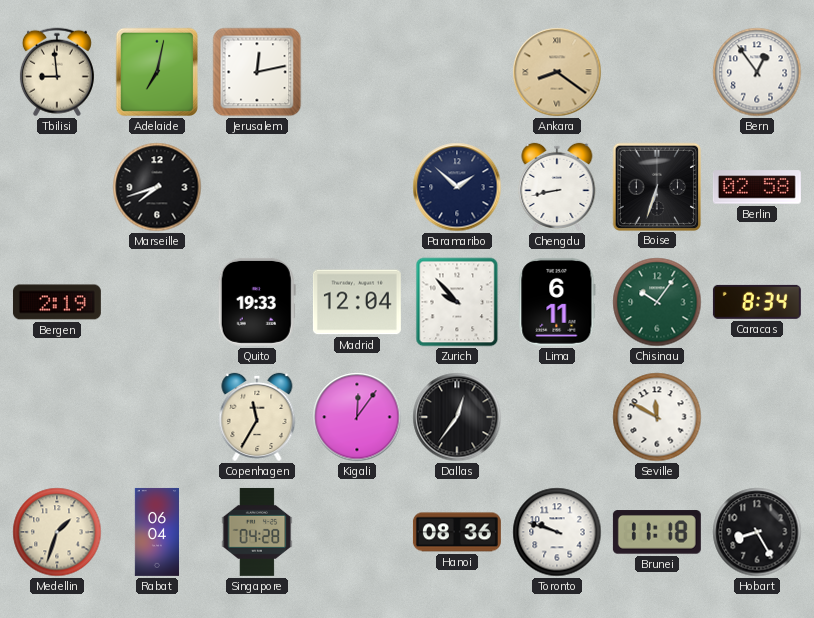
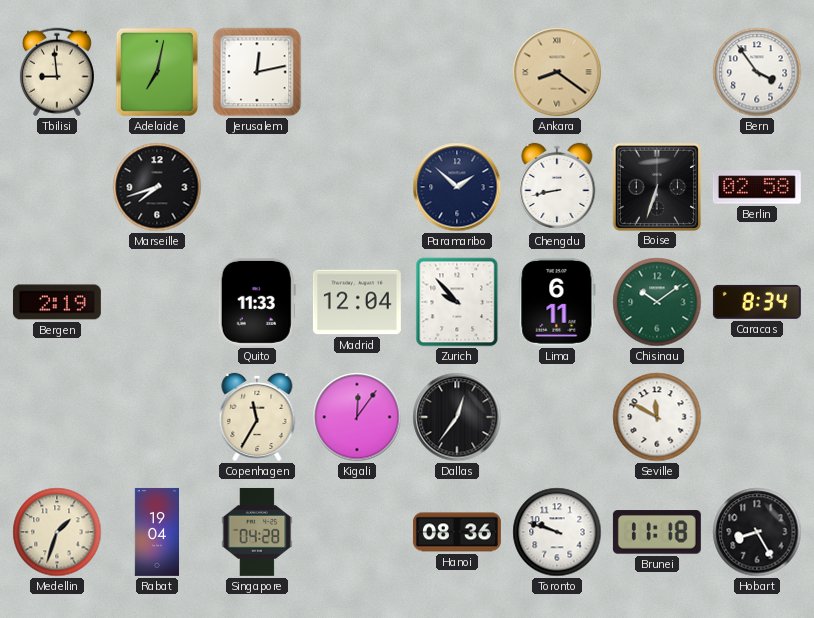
Bern: 12:54 -> 3:54
Quito: 19:33 -> 11:33
Chisinau: 10:06 -> 10:09
Rabat: 06:04 -> 19:04
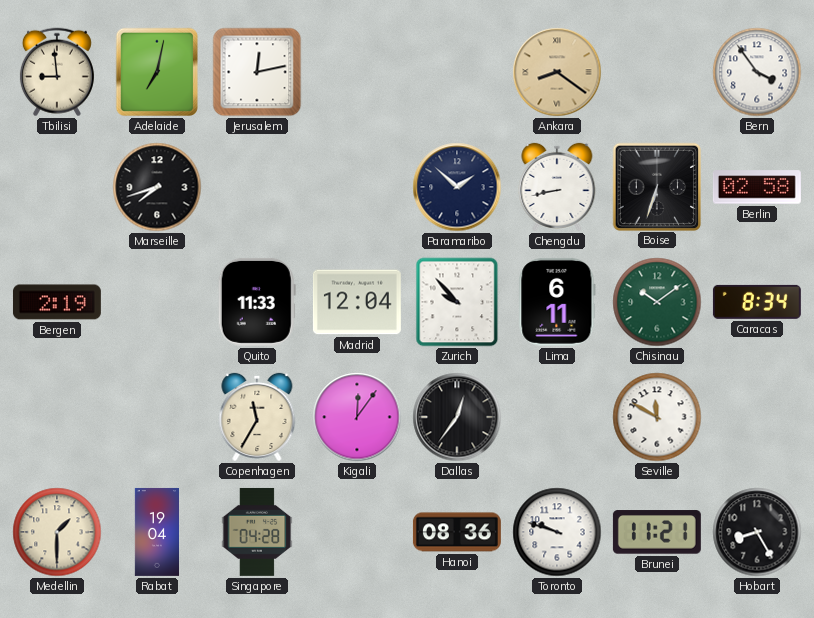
Medellin: 1:33 -> 1:30
Brunei: 11:18 -> 11:21
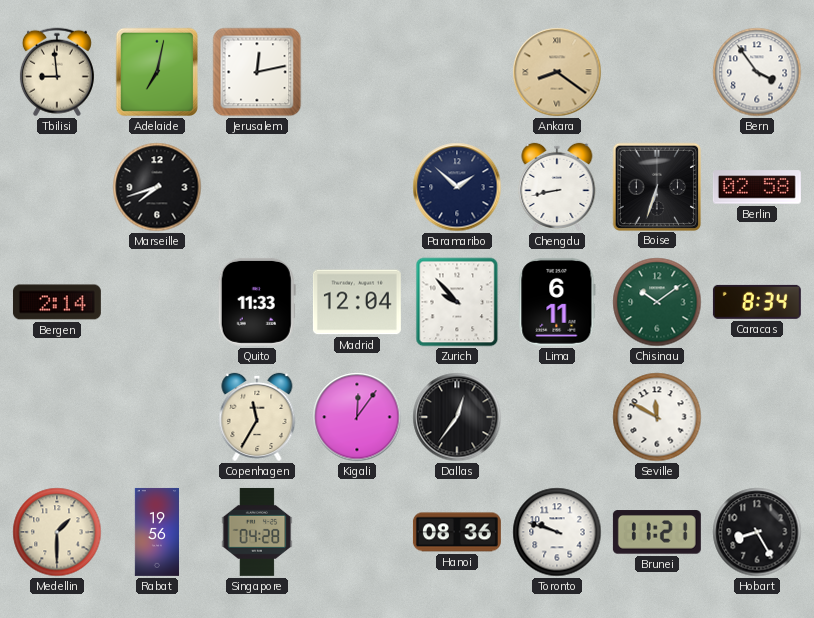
Bergen: 2:19 -> 2:14
Rabat: 19:04 -> 19:56
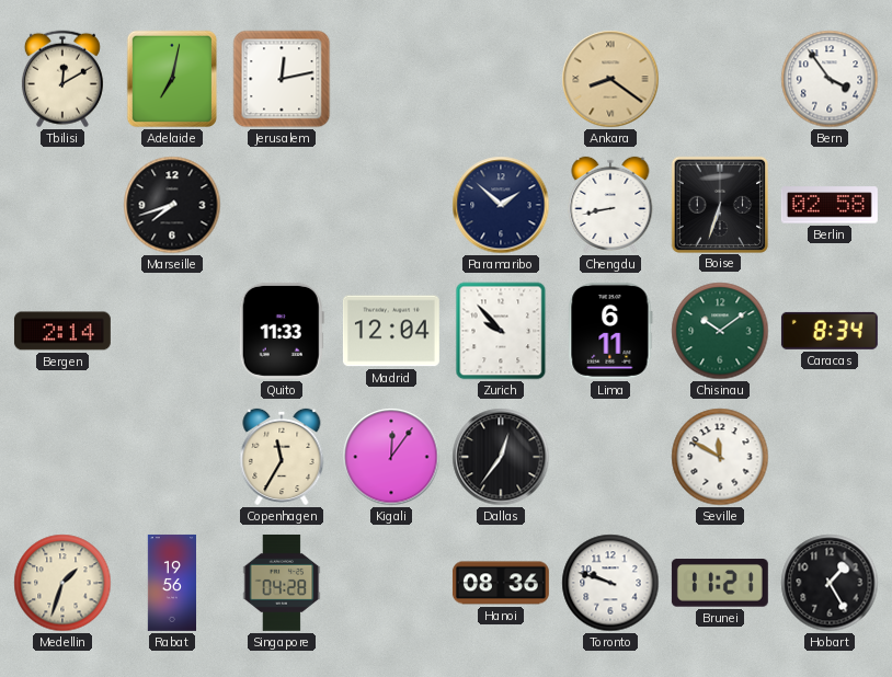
Tbilisi: 8:59 -> 12:10
Medellin: 1:30 -> 1:33
Hobart: 8:25 -> 1:25
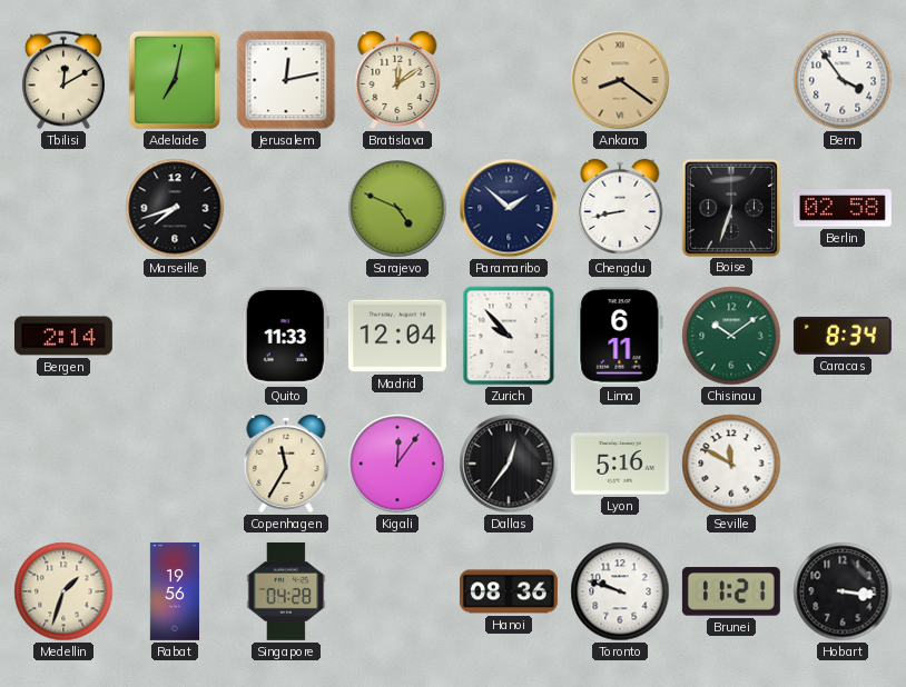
Bratislava: none -> 12:09
Sarajevo: none -> 4:49
Lyon: none -> 5:16
Hobart: 1:25 -> 3:16
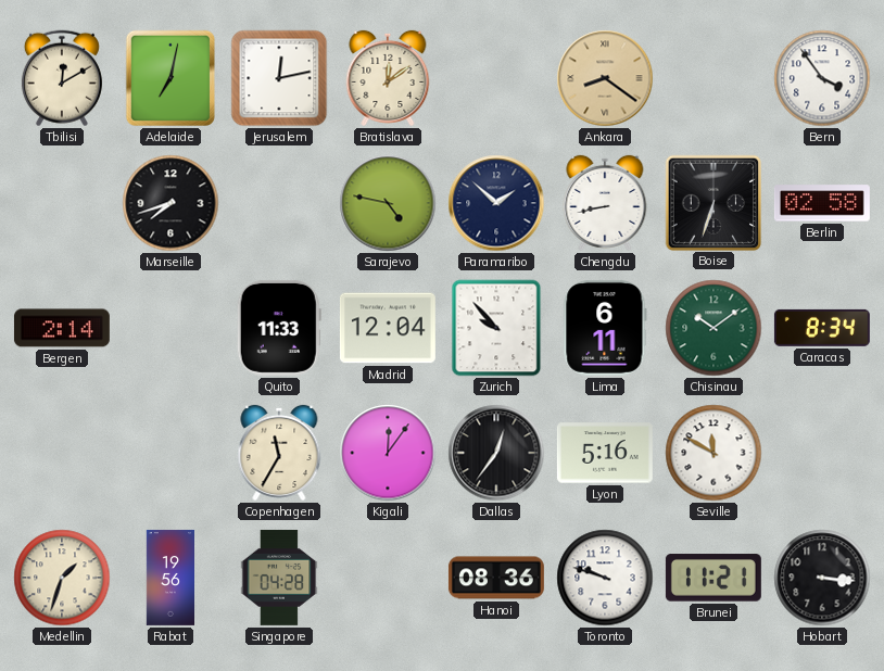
Sarajevo: 4:49 -> 4:47
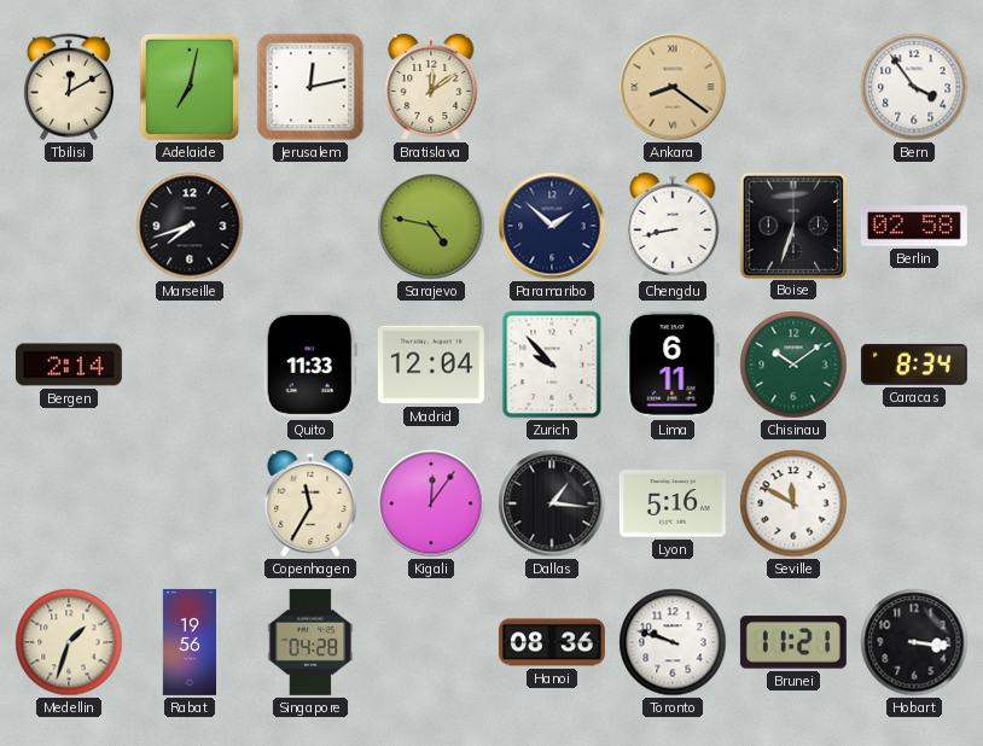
Dallas: 12:36 -> 1:16
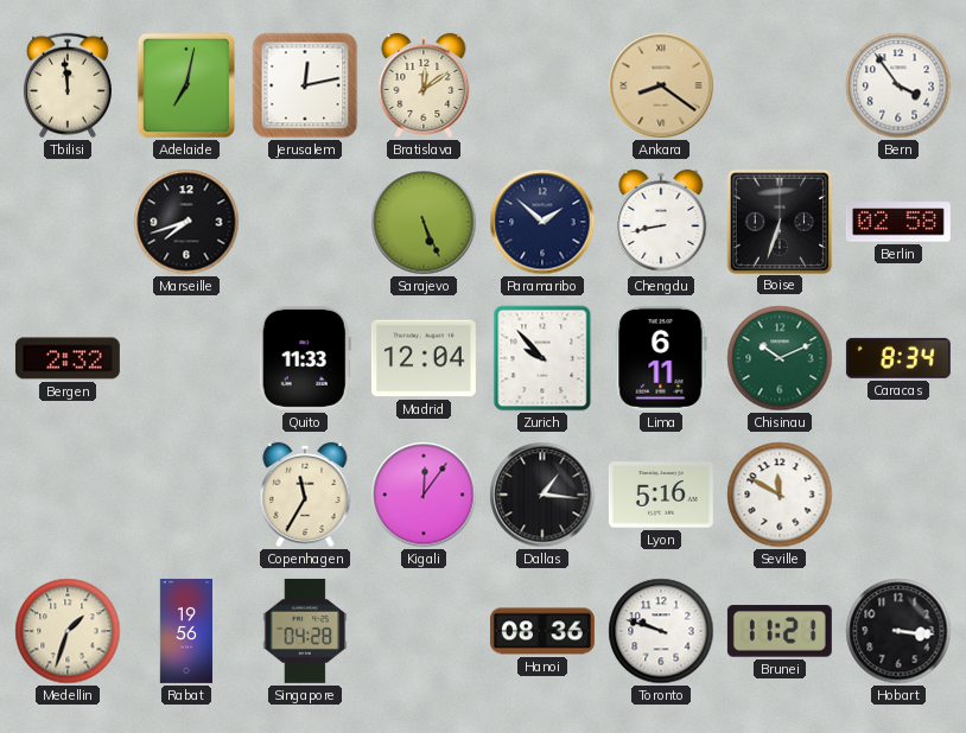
Tbilisi: 12:10 -> 11:59
Sarajevo: 4:47 -> 5:26
Bergen: 2:14 -> 2:32
Chisinau: 10:09 -> 10:11
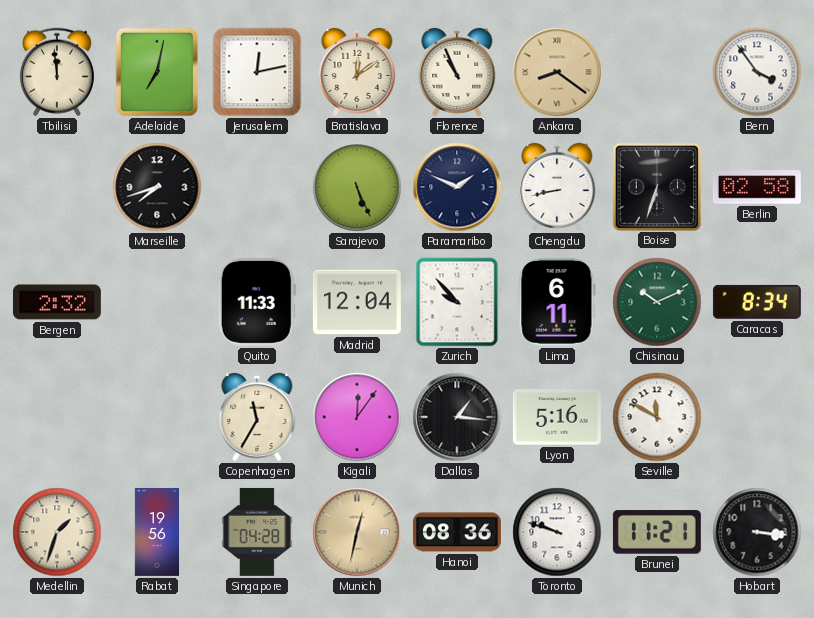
Florence: none -> 10:56
Paramaribo: 1:52 -> 1:49
Munich: none -> 12:32
